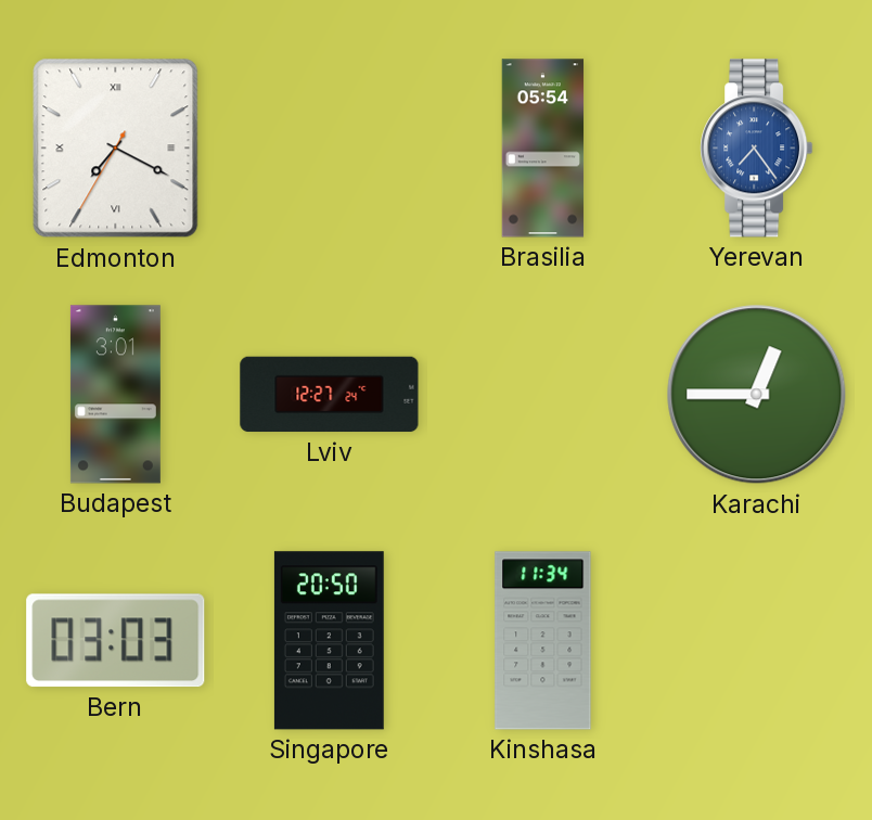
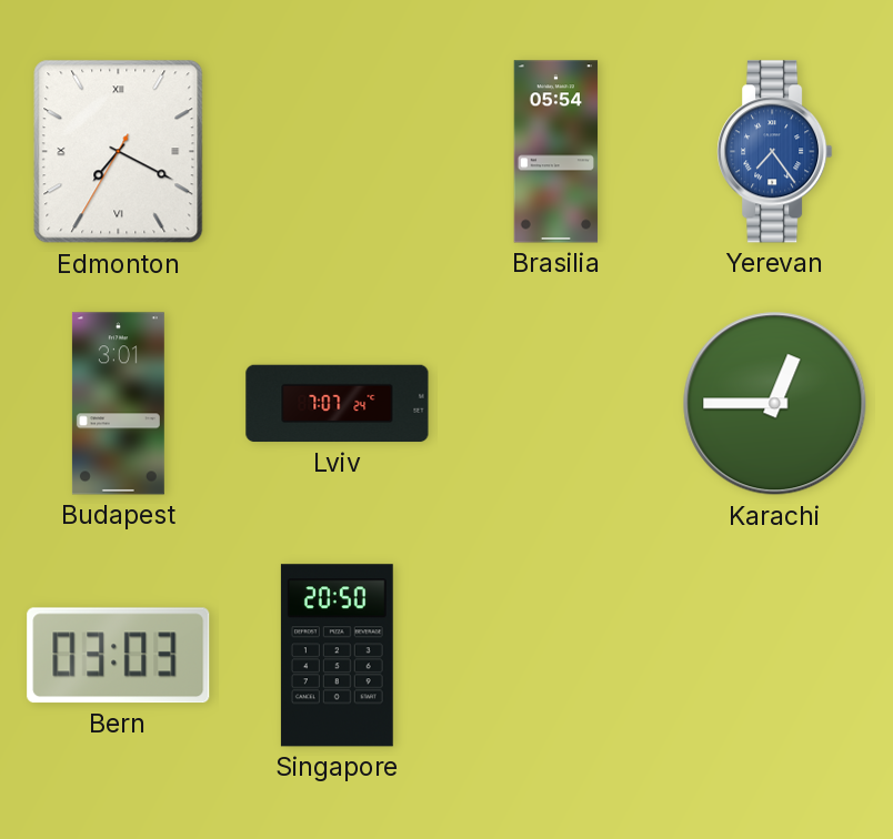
Lviv: 12:27 -> 7:07
Kinshasa: 11:34 -> none
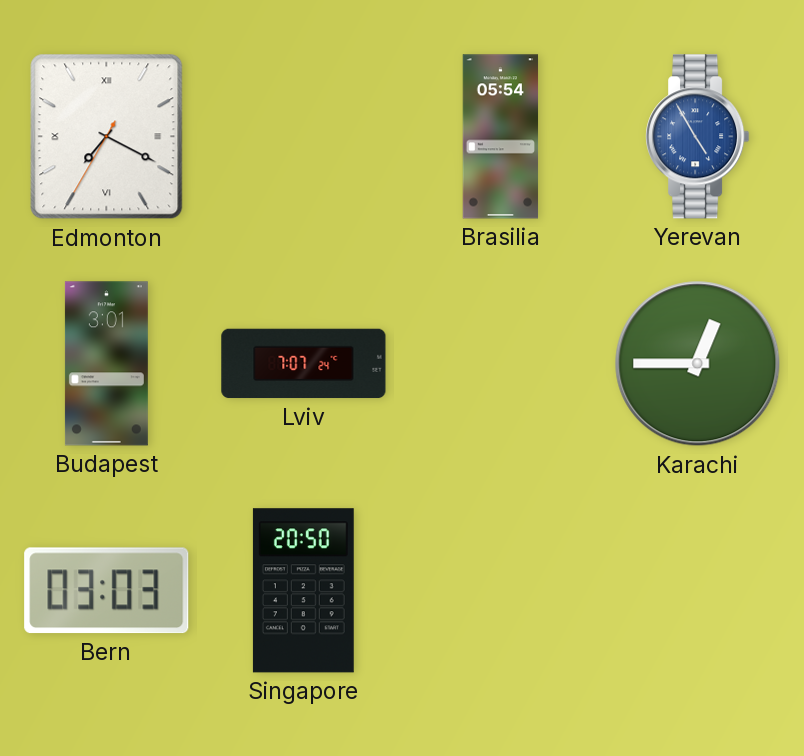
Yerevan: 7:24 -> 4:55
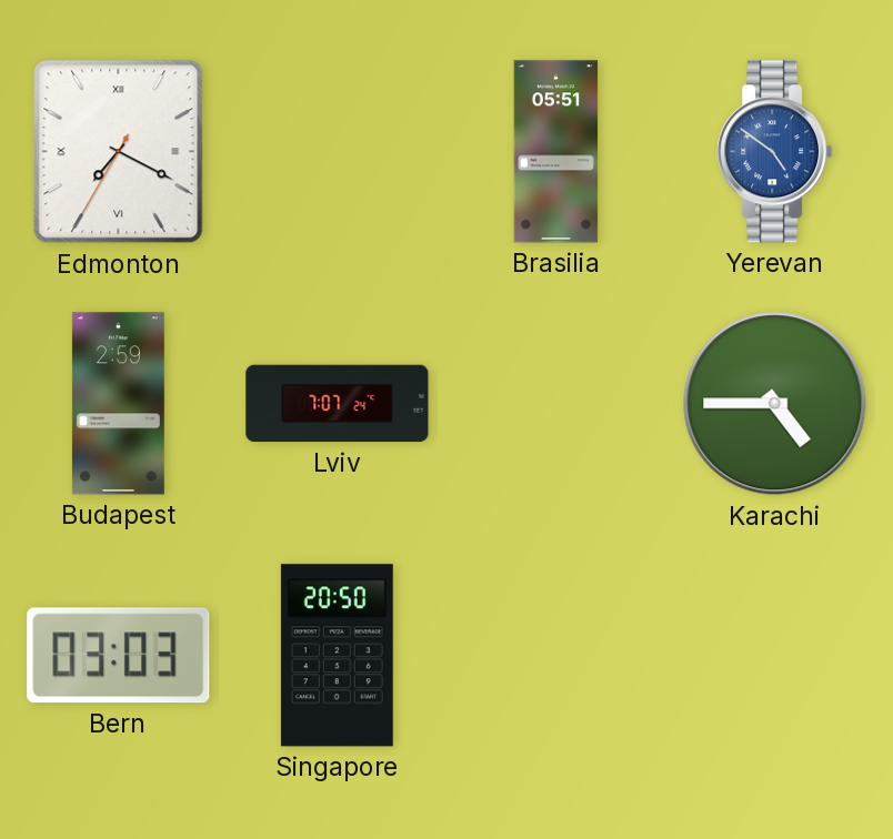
Brasilia: 05:54 -> 05:51
Yerevan: 4:55 -> 4:51
Budapest: 3:01 -> 2:59
Karachi: 12:45 -> 4:45
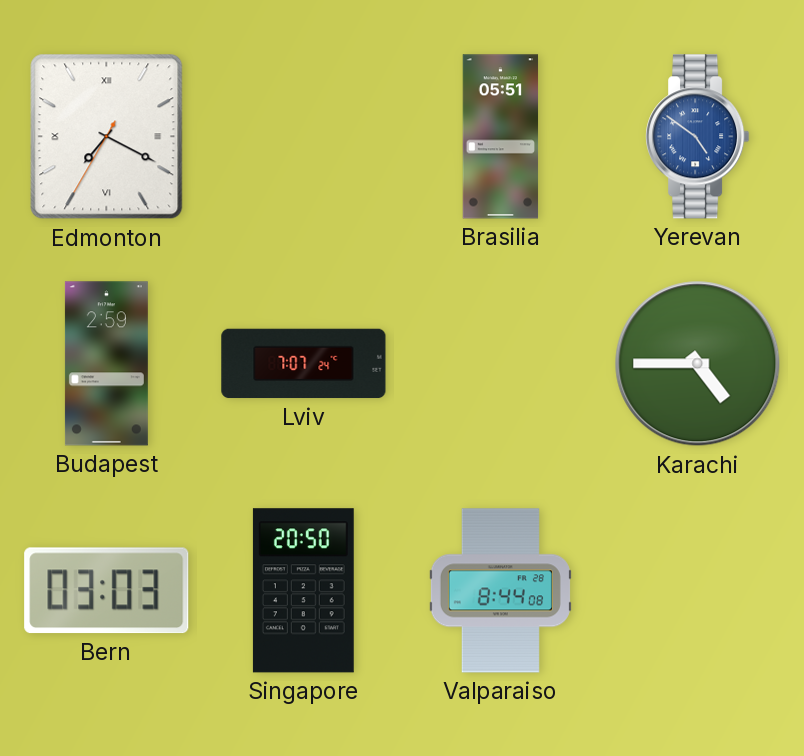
Valparaiso: none -> 8:44
